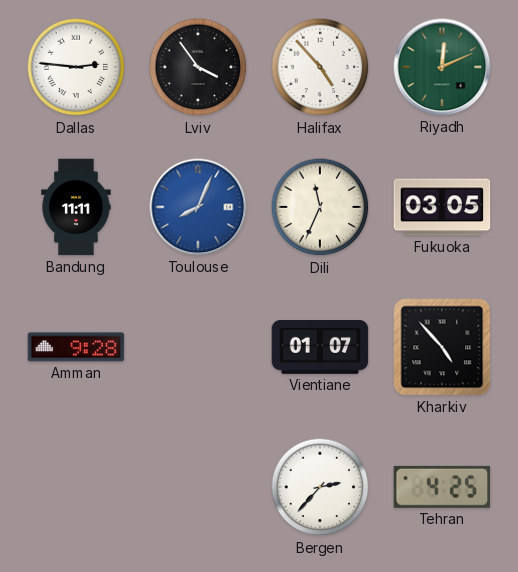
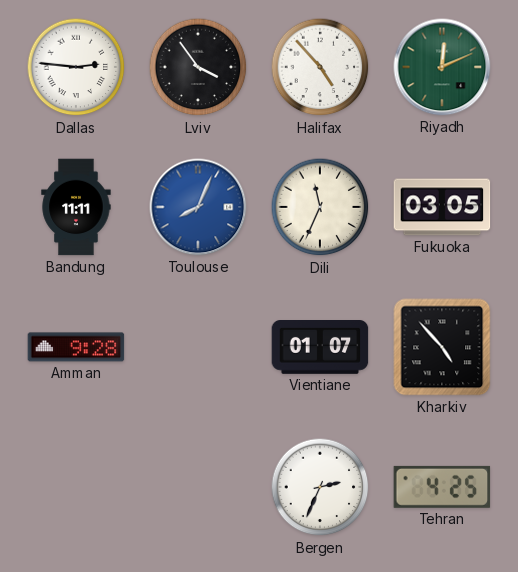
Bergen: 2:37 -> 2:34
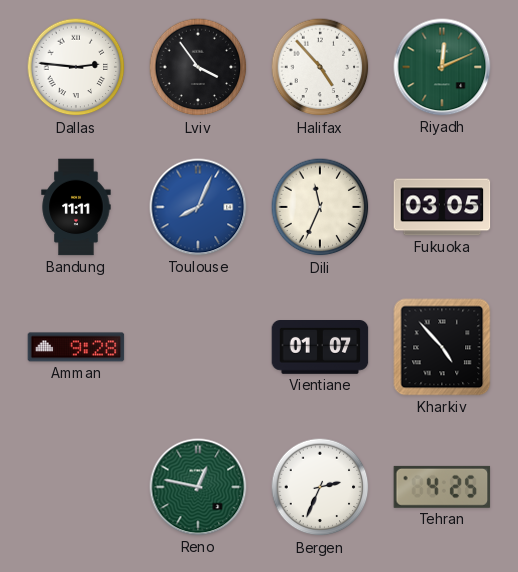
Reno: none -> 12:47
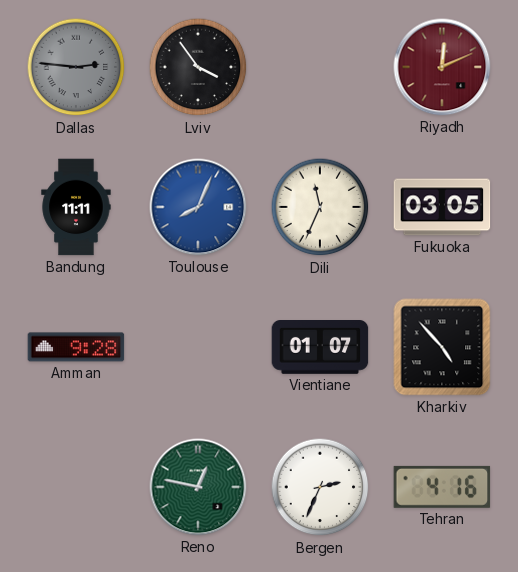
Dallas dial: white -> grey
Halifax: 4:53 -> none
Riyadh dial: green -> burgundy
Tehran: 4:25 -> 4:16
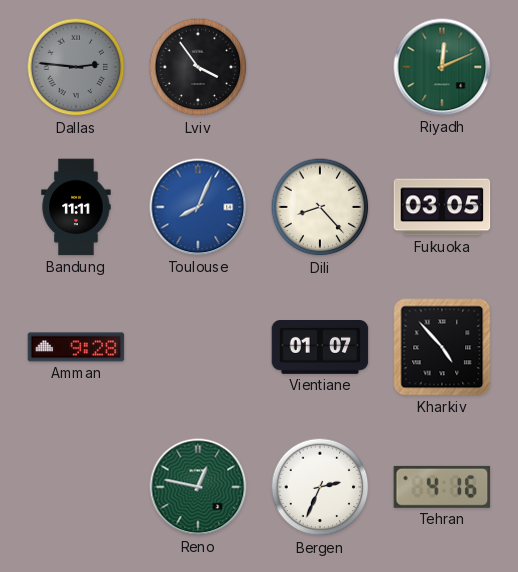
Riyadh dial: burgundy -> green
Dili: 11:34 -> 8:23
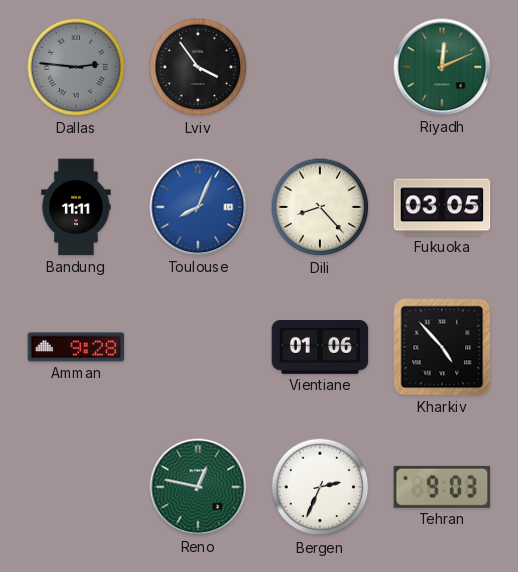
Vientiane: 01:07 -> 01:06
Tehran: 4:16 -> 9:03
